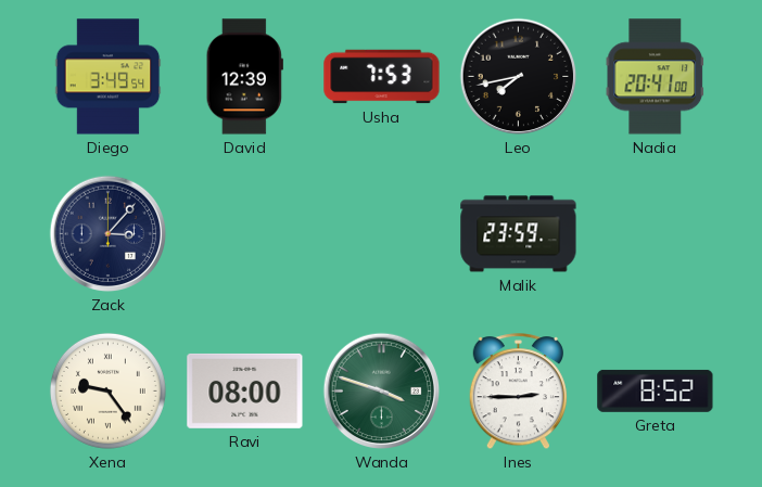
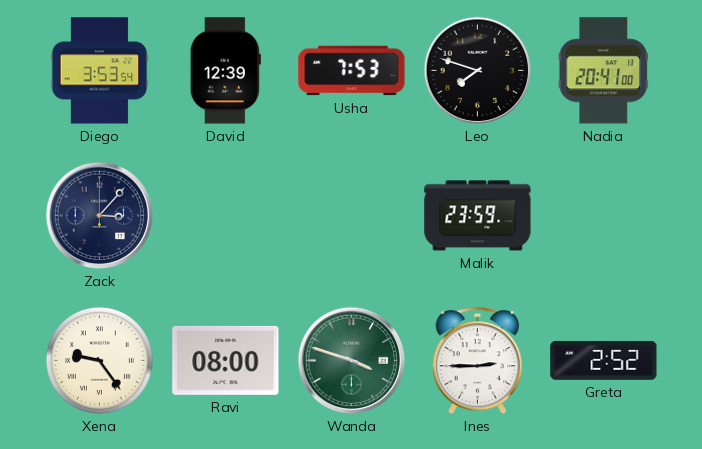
Diego: 3:49 -> 3:53
Leo: 7:43 -> 7:48
Greta: 8:52 -> 2:52
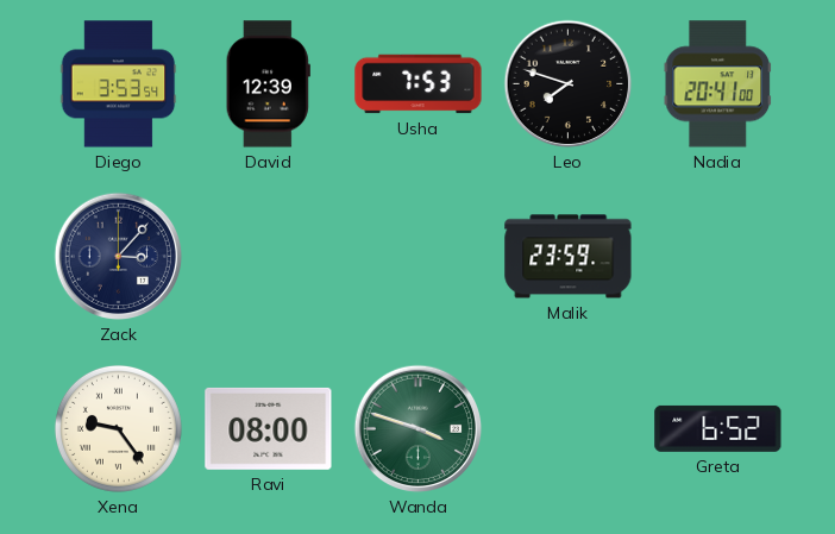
Ines: 2:45 -> none
Greta: 2:52 -> 6:52
